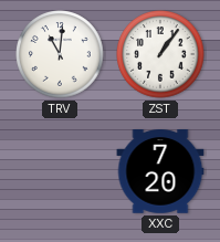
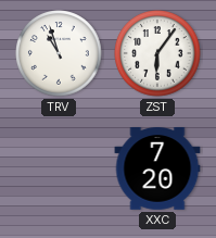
TRV: 11:01 -> 10:57
ZST: 1:06 -> 6:06
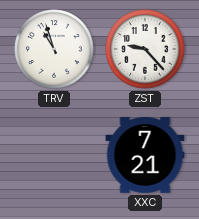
ZST: 6:06 -> 9:23
XXC: 7:20 -> 7:21
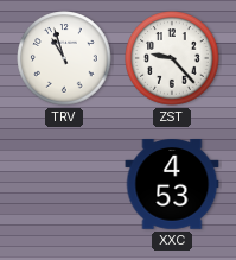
XXC: 7:21 -> 4:53
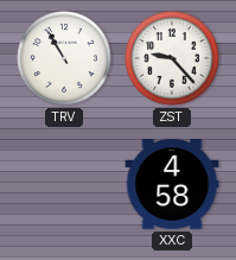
TRV: 10:57 -> 10:55
XXC: 4:53 -> 4:58
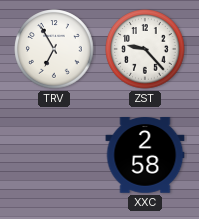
TRV: 10:55 -> 6:55
XXC: 4:58 -> 2:58
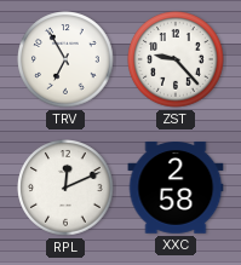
RPL: none -> 12:11
